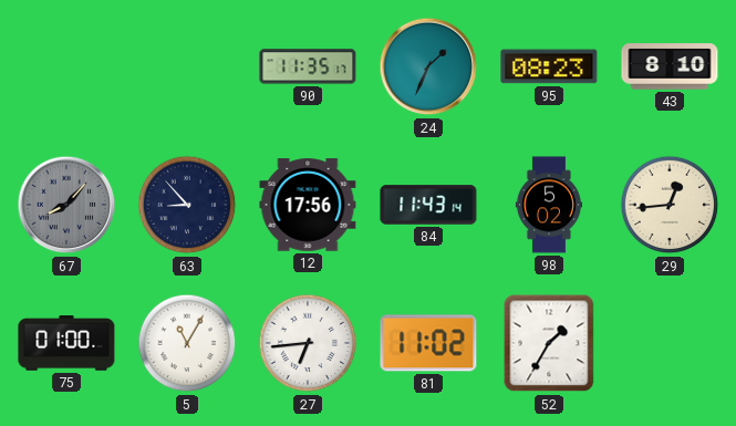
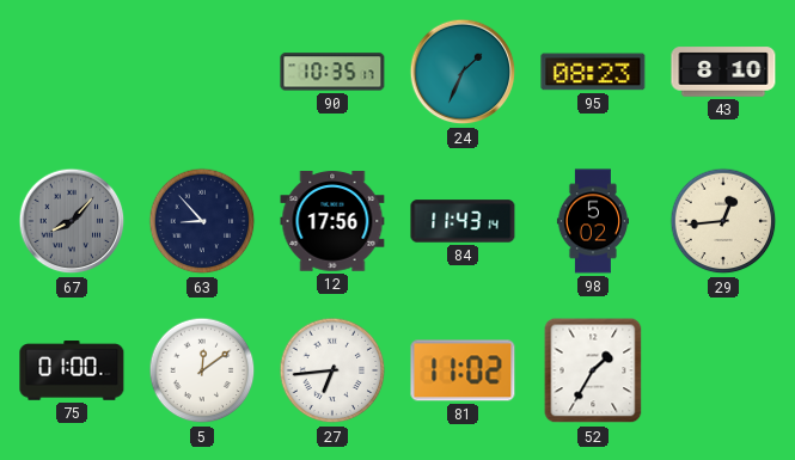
90: 11:35 -> 10:35
5: 11:05 -> 12:09
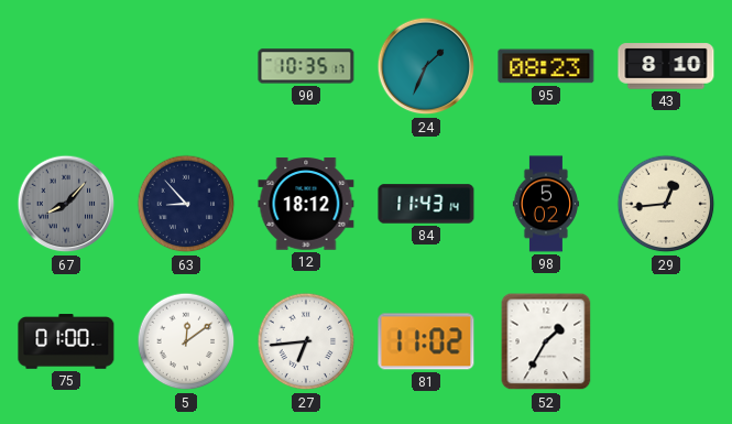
12: 17:56 -> 18:12
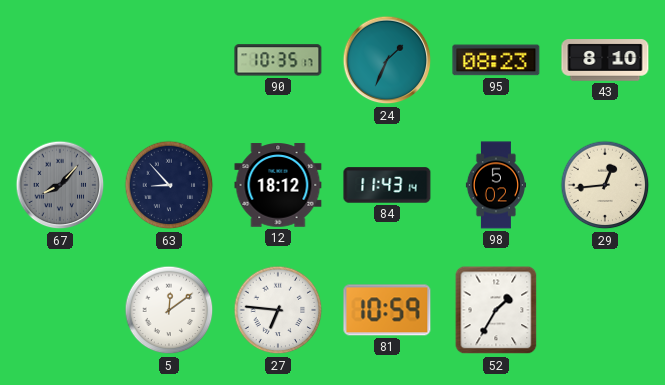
75: 01:00 -> none
27: 6:44 -> 6:46
81: 11:02 -> 10:59
